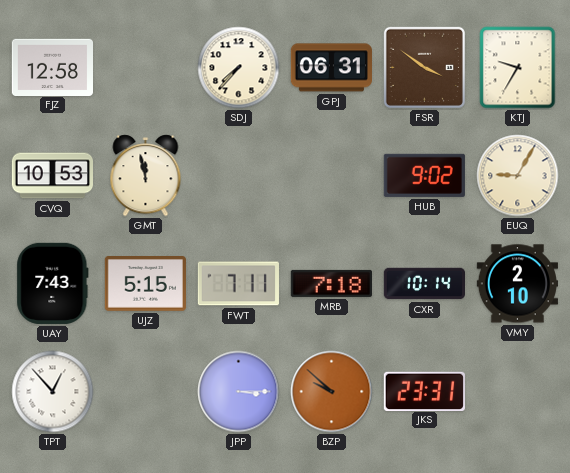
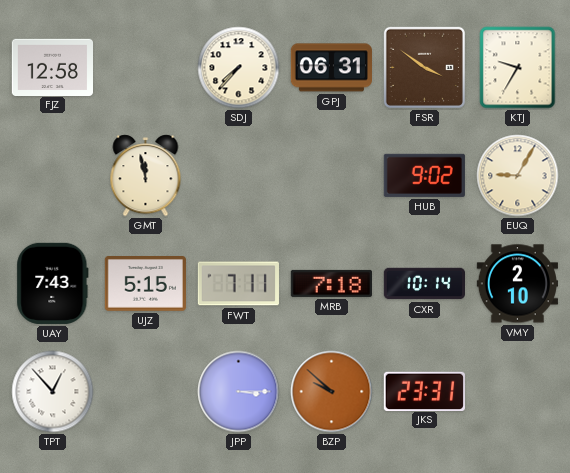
CVQ: 10:53 -> none
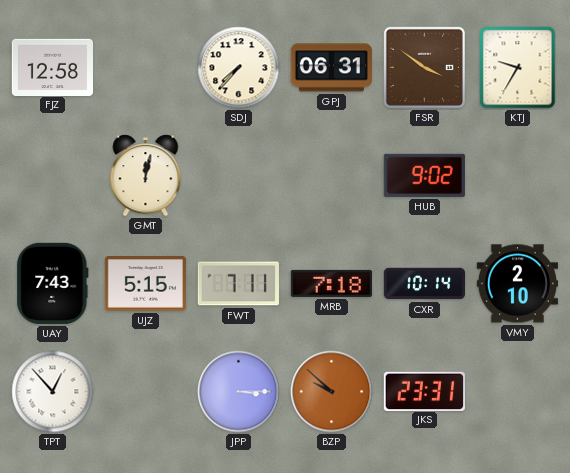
GMT: 11:58 -> 12:02
EUQ: 9:05 -> none
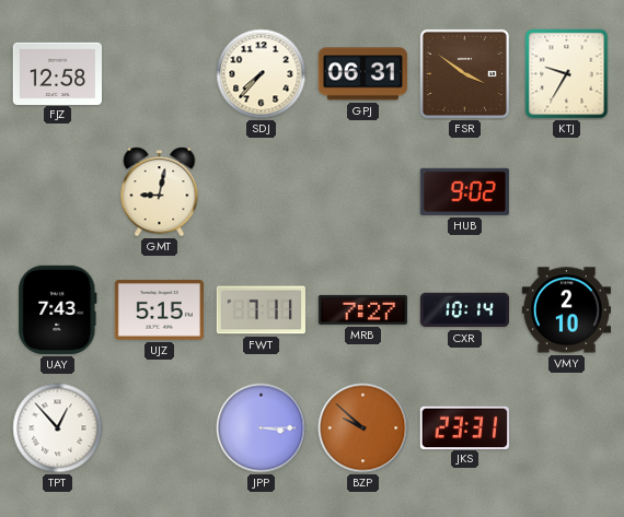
GMT: 12:02 -> 9:02
MRB: 7:18 -> 7:27
